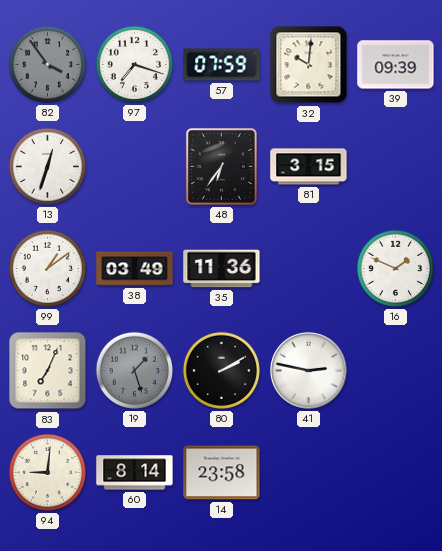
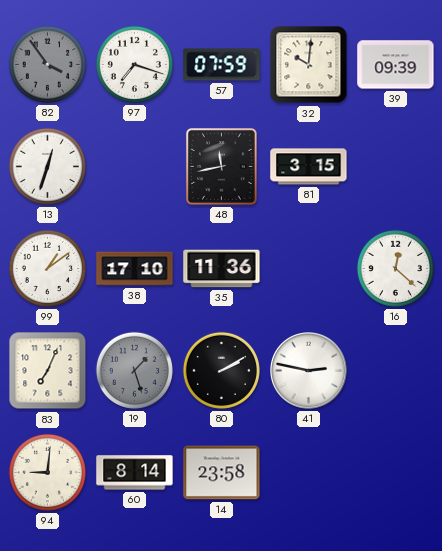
48: 6:36 -> 11:43
38: 03:49 -> 17:10
16: 1:49 -> 12:22
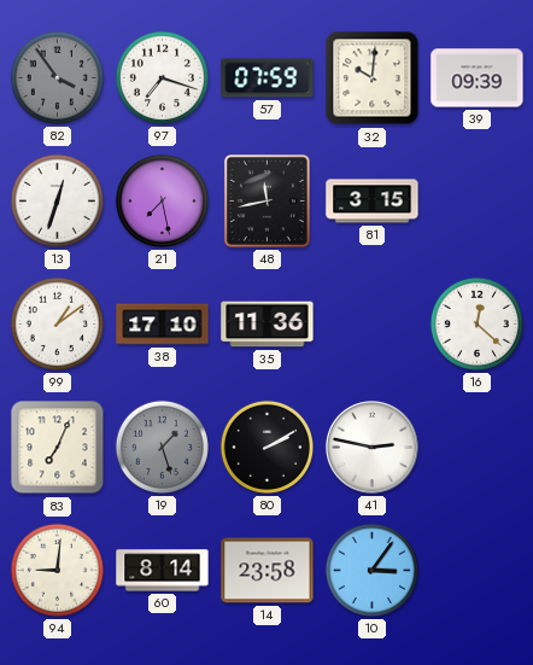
21: none -> 7:28
10: none -> 3:06
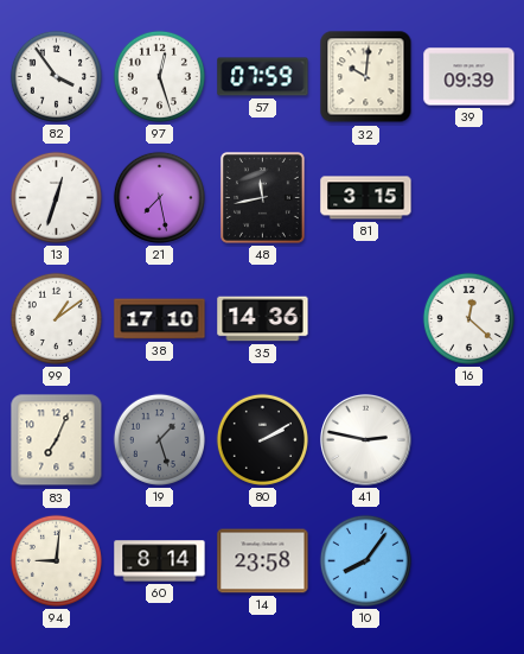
82 dial: grey -> white
97: 7:18 -> 12:27
35: 11:36 -> 14:36
10: 3:06 -> 8:06
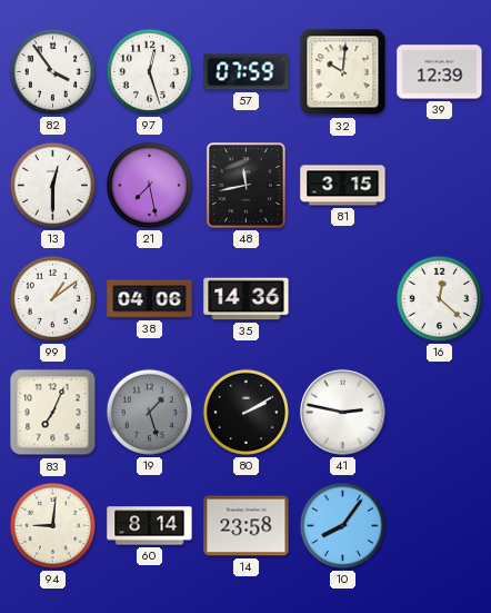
39: 09:39 -> 12:39
13: 12:33 -> 12:30
38: 17:10 -> 04:06
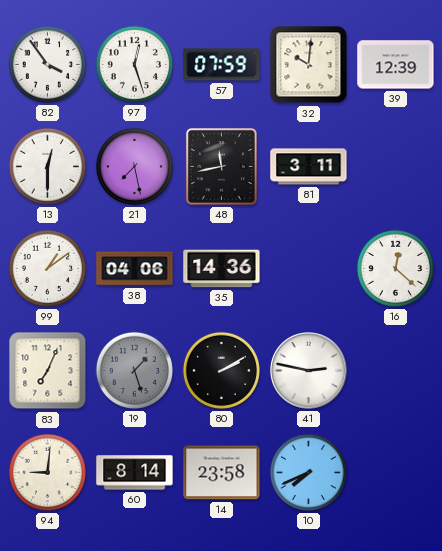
81: 3:15 -> 3:11
10: 8:06 -> 7:41
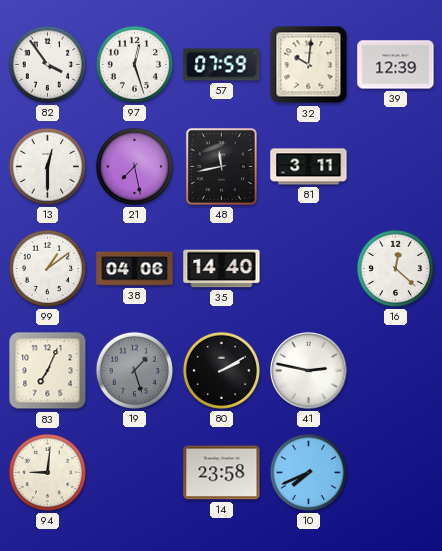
35: 14:36 -> 14:40
60: 8:14 -> none
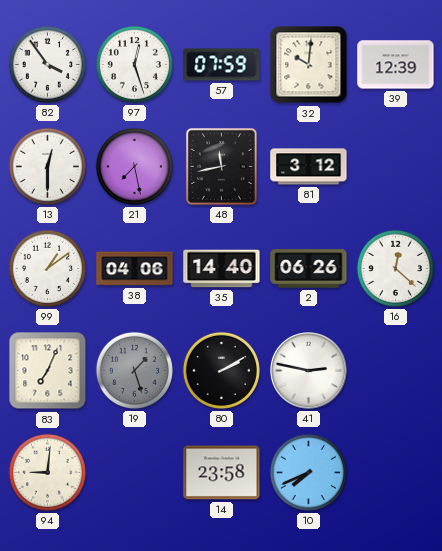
81: 3:11 -> 3:12
2: none -> 06:26
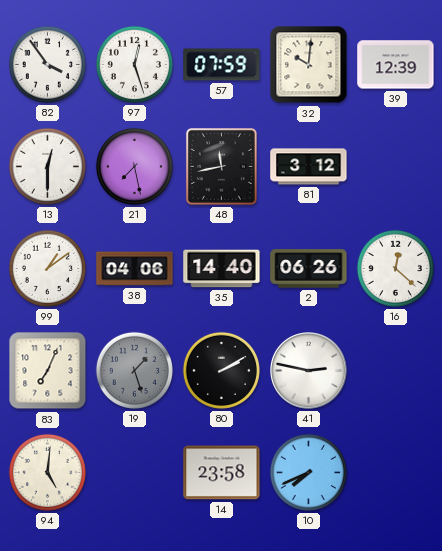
94: 9:01 -> 5:01
